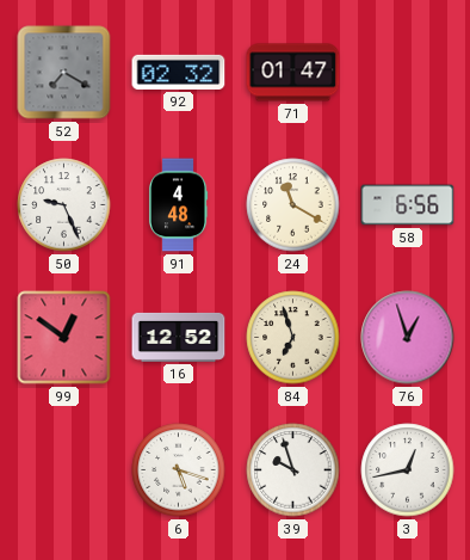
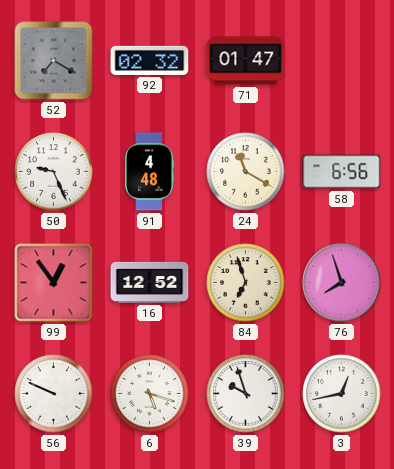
99: 12:51 -> 12:54
76: 12:57 -> 7:57
56: none -> 9:49
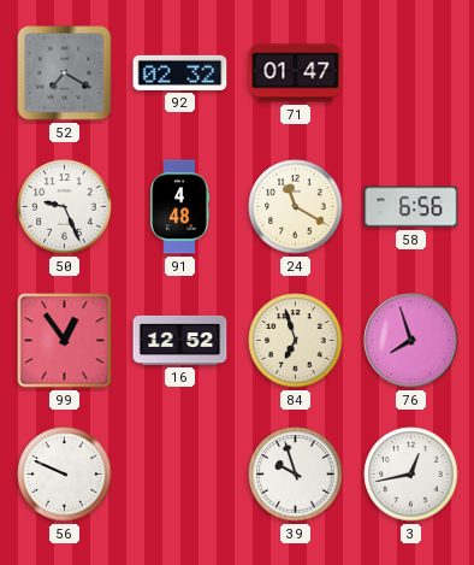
6: 5:18 -> none
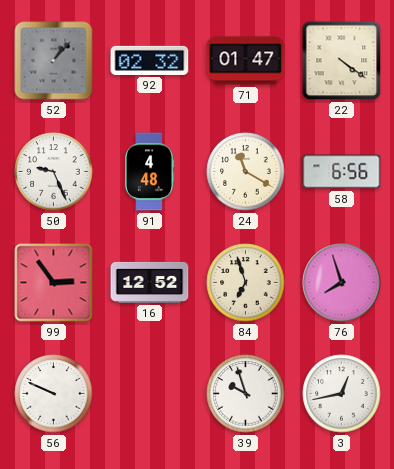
52: 7:20 -> 1:07
22: none -> 4:21
99: 12:54 -> 2:54
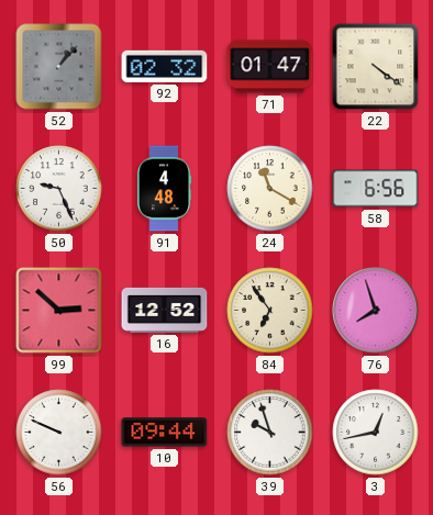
99: 2:54 -> 2:52
84: 6:57 -> 6:54
10: none -> 09:44
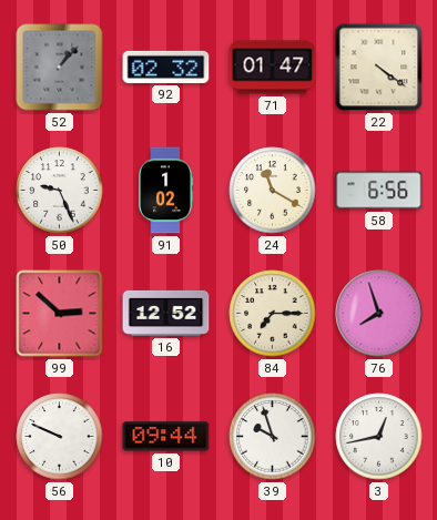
91: 4:48 -> 1:02
84: 6:54 -> 7:15
